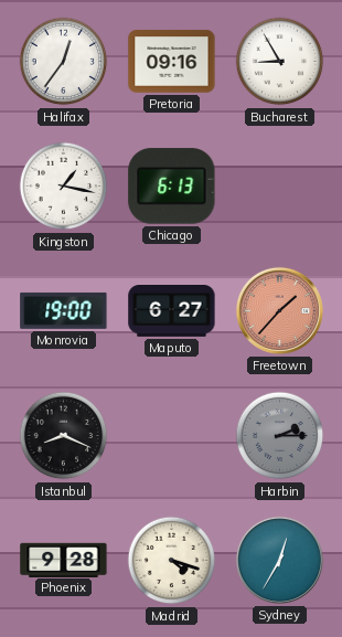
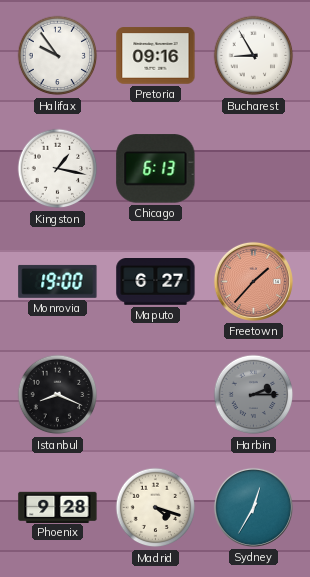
Halifax: 12:36 -> 9:54
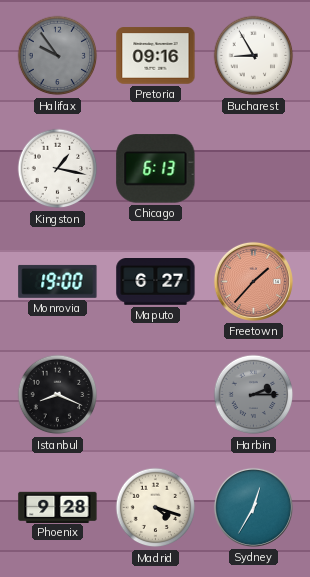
Halifax dial: white -> grey
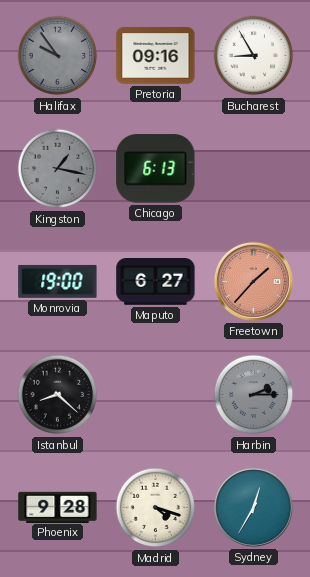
Kingston dial: white -> grey
Istanbul: 8:19 -> 8:22
